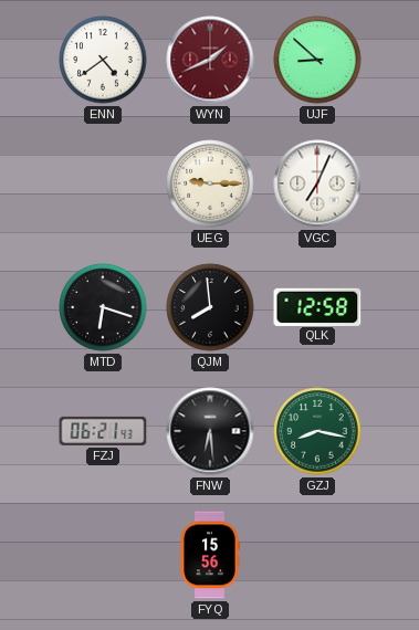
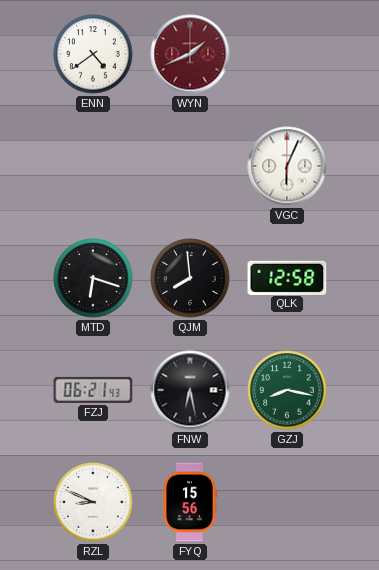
UJF: 8:52 -> none
UEG: 9:15 -> none
VGC: 7:04 -> 6:04
FNW: 6:29 -> 6:28
RZL: none -> 8:49
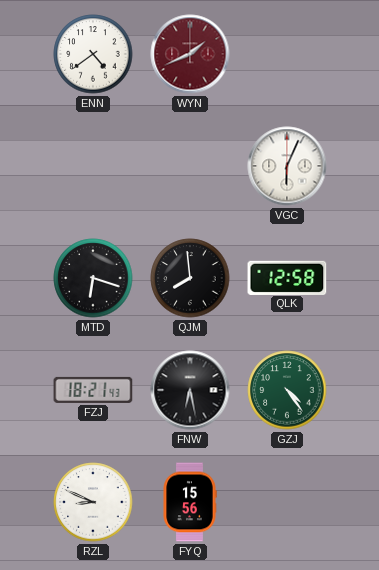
FZJ: 06:21 -> 18:21
GZJ: 8:17 -> 4:24
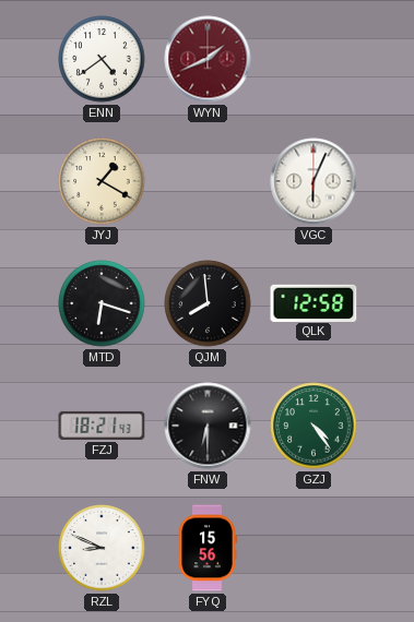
JYJ: none -> 1:20
FNW: 6:28 -> 6:30
